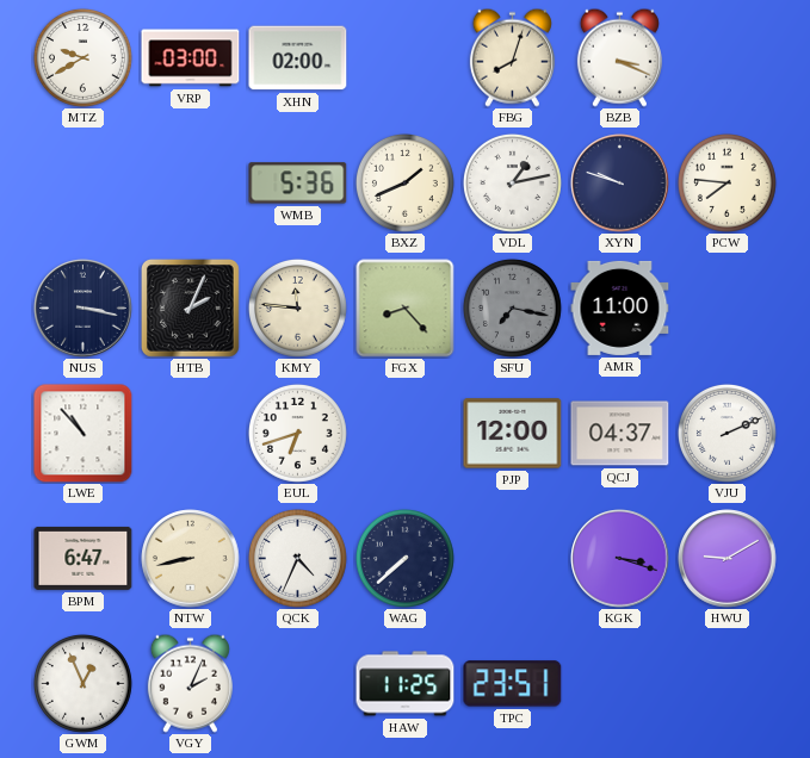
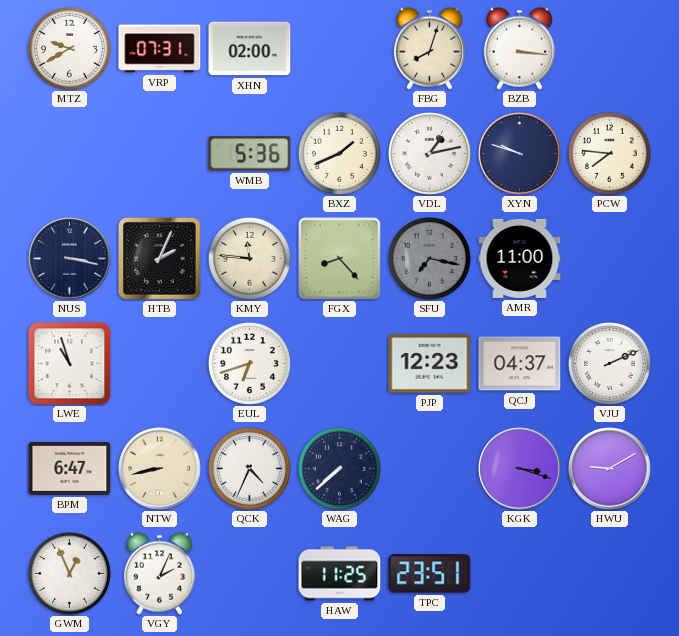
VRP: 03:00 -> 07:31
BZB: 3:19 -> 3:16
LWE: 10:53 -> 10:57
PJP: 12:00 -> 12:23
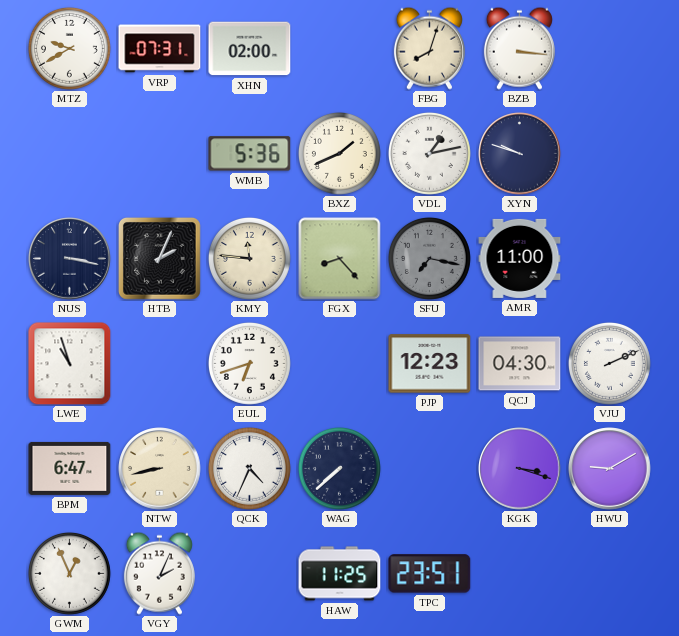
PCW: 7:46 -> none
QCJ: 04:37 -> 04:30
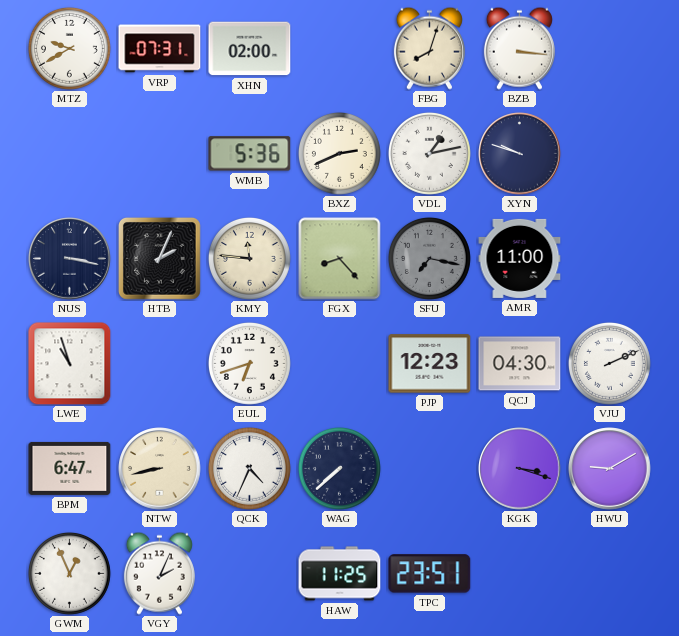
BXZ: 1:41 -> 2:41
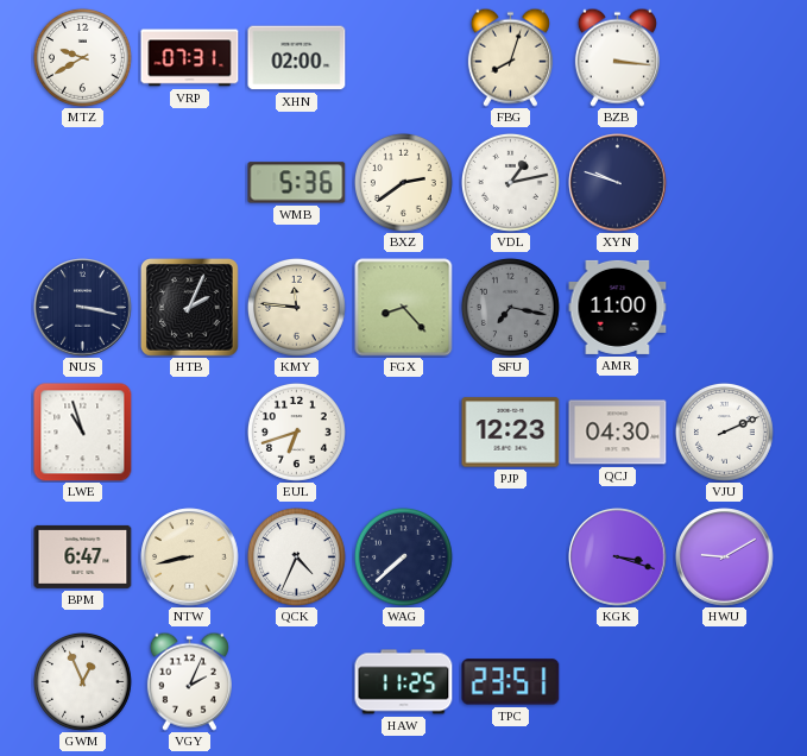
BXZ: 2:41 -> 2:39
